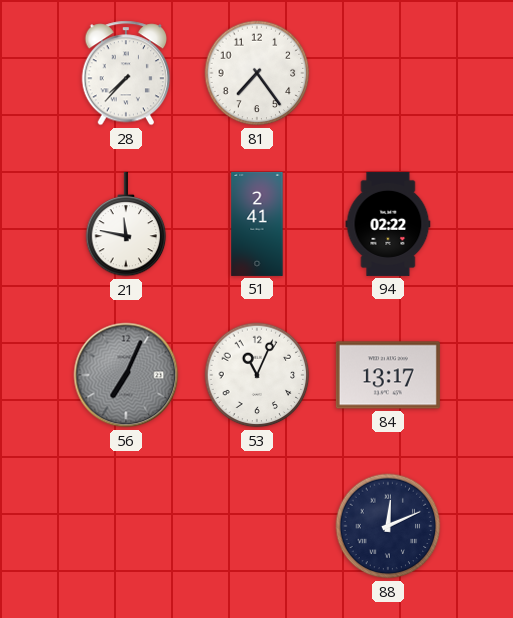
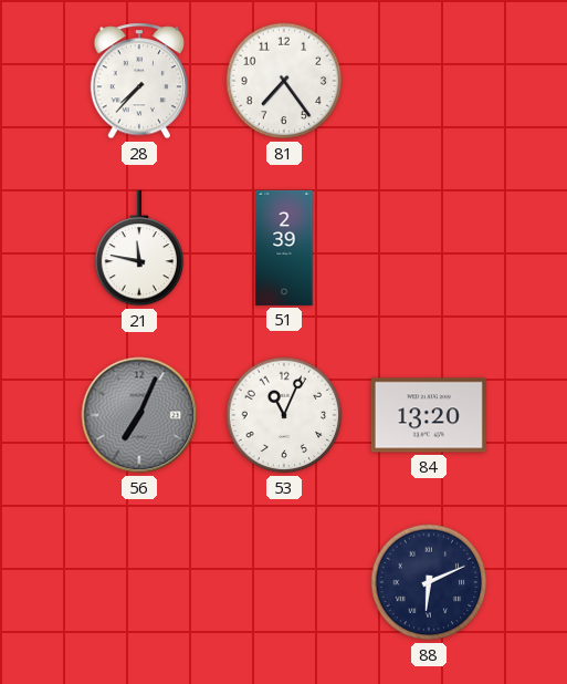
51: 2:41 -> 2:39
94: 02:22 -> none
84: 13:17 -> 13:20
88: 12:11 -> 6:11
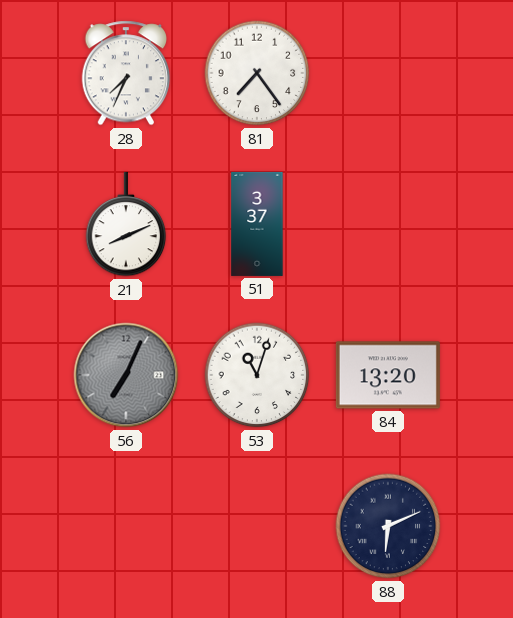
28: 7:37 -> 7:34
21: 11:47 -> 8:11
51: 2:39 -> 3:37
53: 11:04 -> 11:03
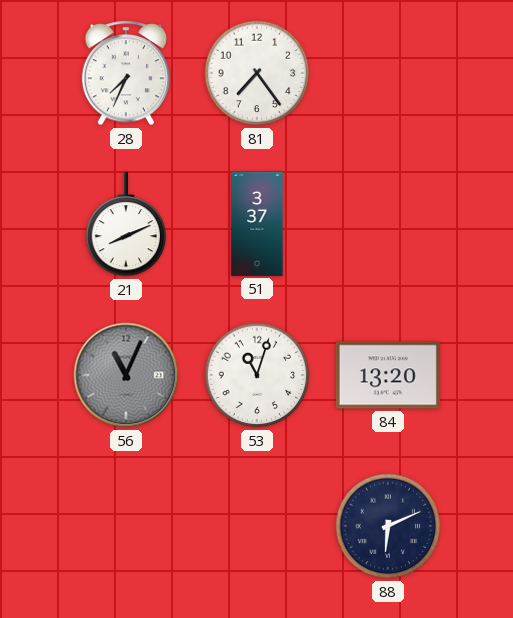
56: 7:04 -> 11:04
